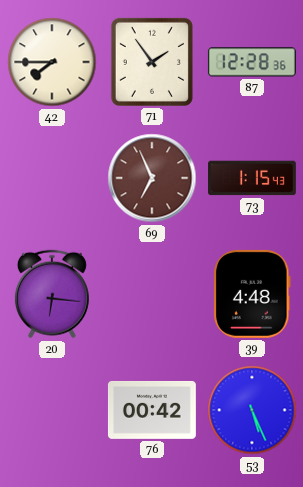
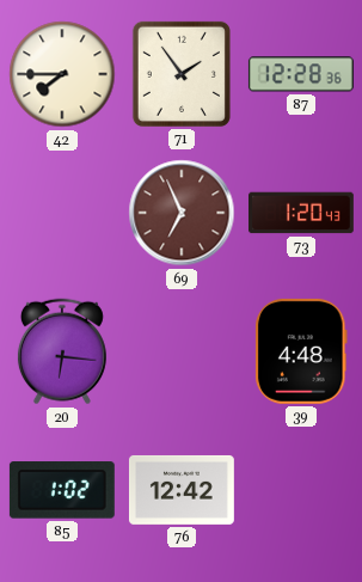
73: 1:15 -> 1:20
85: none -> 1:02
76: 00:42 -> 12:42
53: 5:26 -> none
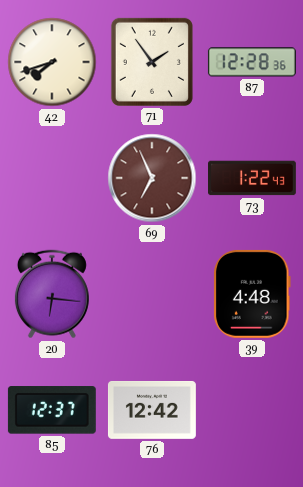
42: 7:45 -> 7:42
73: 1:20 -> 1:22
85: 1:02 -> 12:37
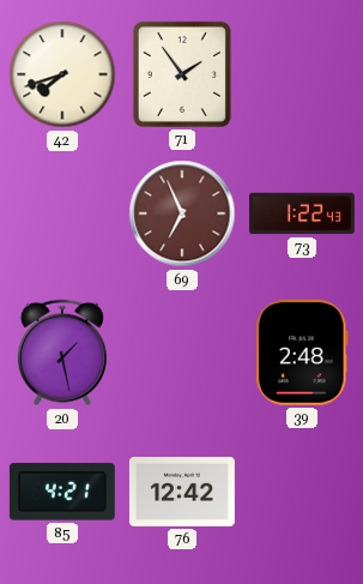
87: 12:28 -> none
20: 6:16 -> 1:28
39: 4:48 -> 2:48
85: 12:37 -> 4:21
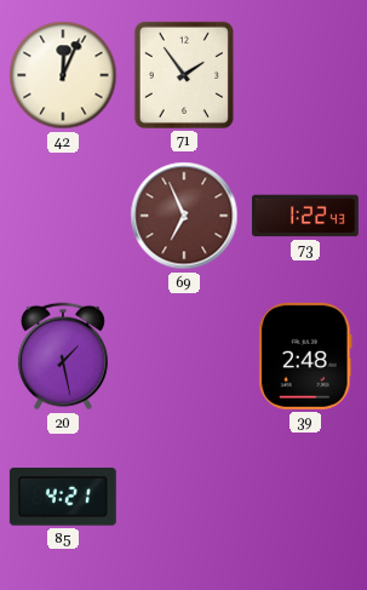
42: 7:42 -> 12:04
76: 12:42 -> none
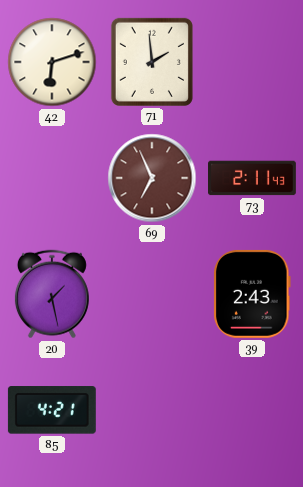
42: 12:04 -> 6:12
71: 1:54 -> 1:59
73: 1:22 -> 2:11
39: 2:48 -> 2:43
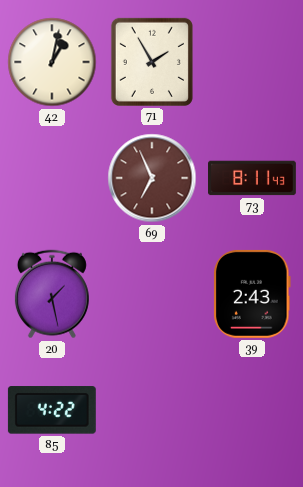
42: 6:12 -> 1:02
71: 1:59 -> 1:55
73: 2:11 -> 8:11
85: 4:21 -> 4:22
